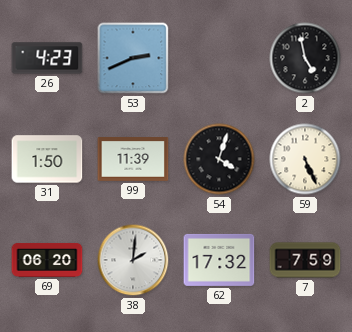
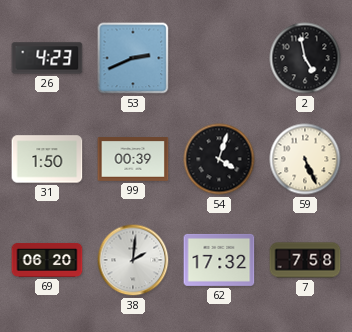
99: 11:39 -> 00:39
7: 7:59 -> 7:58
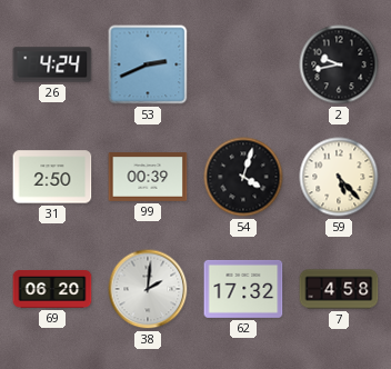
26: 4:23 -> 4:24
2: 4:58 -> 9:43
31: 1:50 -> 2:50
59: 5:26 -> 5:23
7: 7:58 -> 4:58
